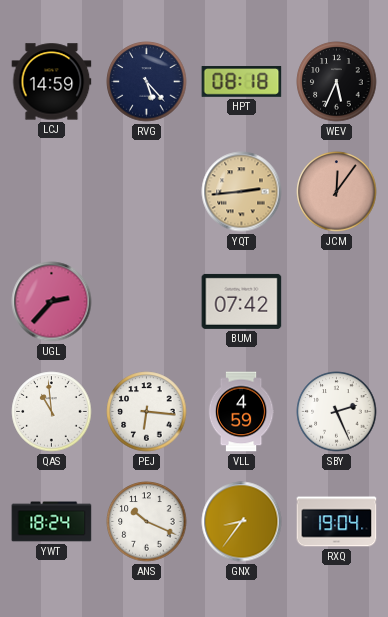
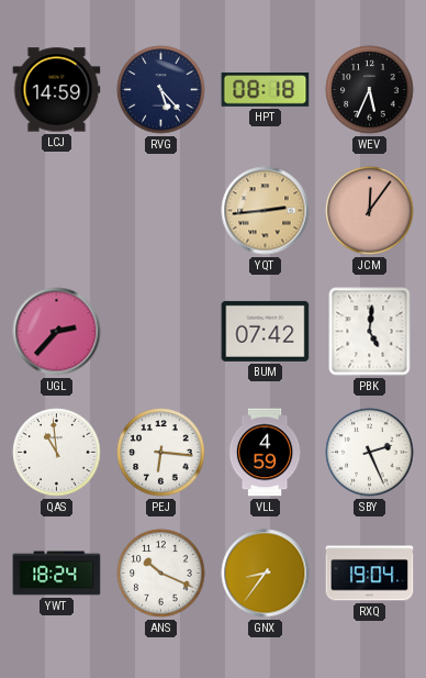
PBK: none -> 5:01
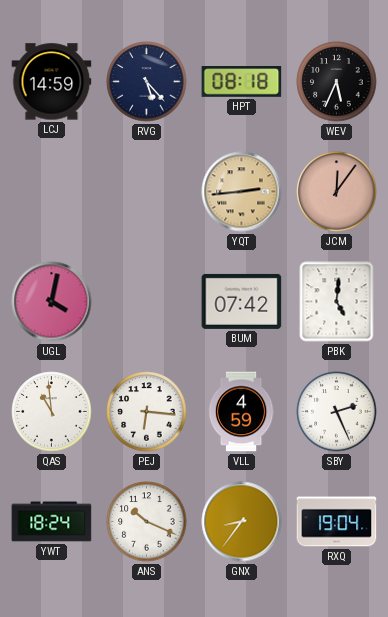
UGL: 2:37 -> 4:02
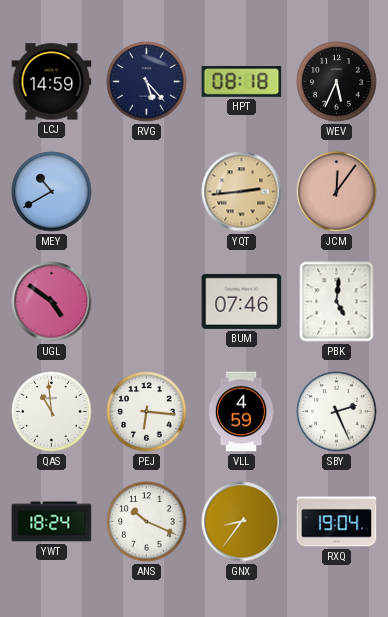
MEY: none -> 10:40
UGL: 4:02 -> 4:51
BUM: 07:42 -> 07:46
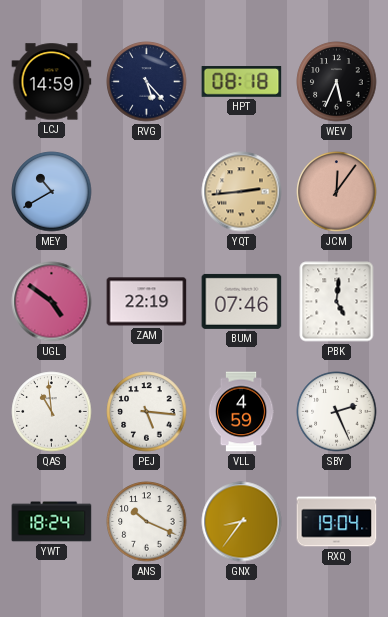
ZAM: none -> 22:19
PEJ: 6:16 -> 5:16
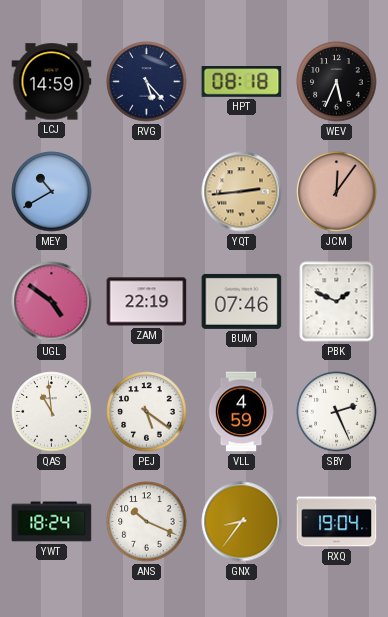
PBK: 5:01 -> 1:49
PEJ: 5:16 -> 5:21
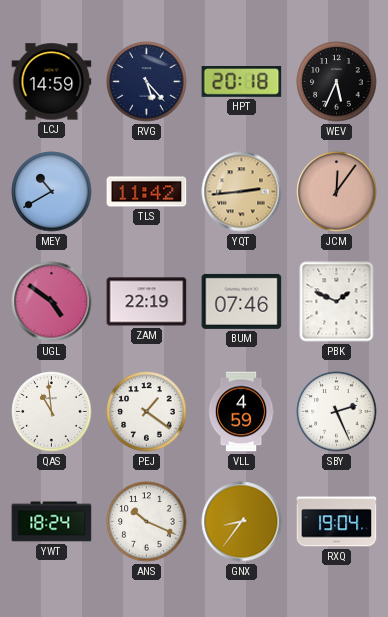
HPT: 08:18 -> 20:18
TLS: none -> 11:42
PEJ: 5:21 -> 1:21
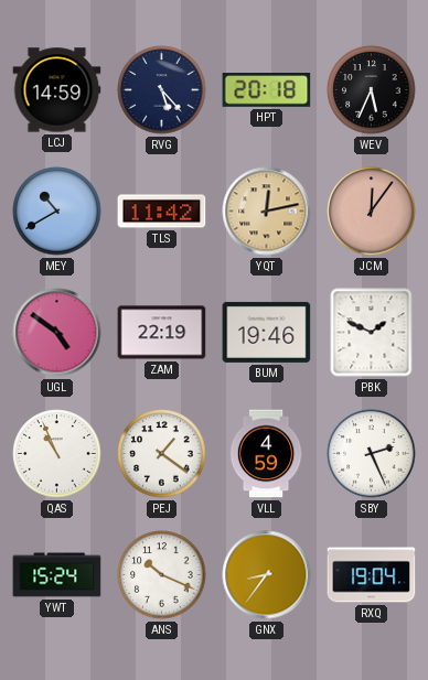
YQT: 2:44 -> 12:13
BUM: 07:46 -> 19:46
QAS: 10:59 -> 10:56
YWT: 18:24 -> 15:24
